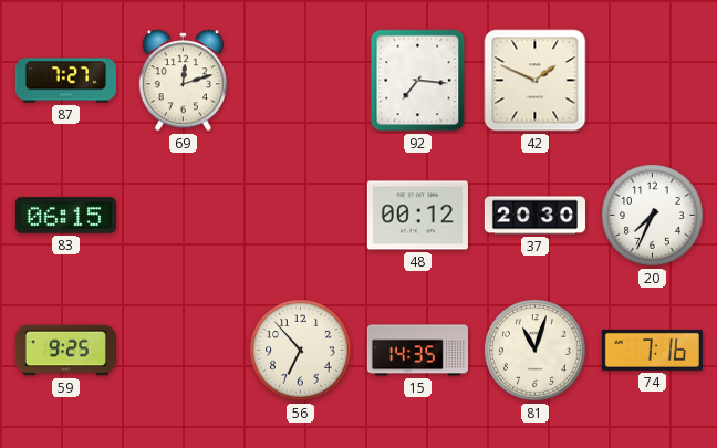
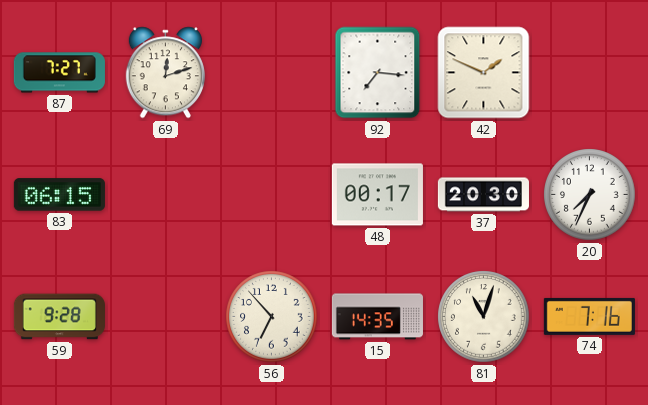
48: 00:12 -> 00:17
59: 9:25 -> 9:28
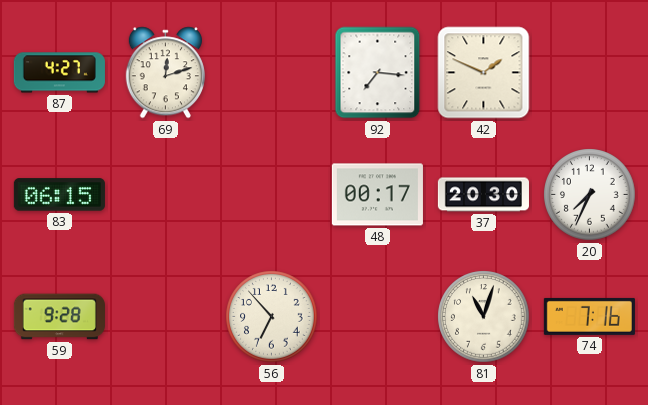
87: 7:27 -> 4:27
15: 14:35 -> none
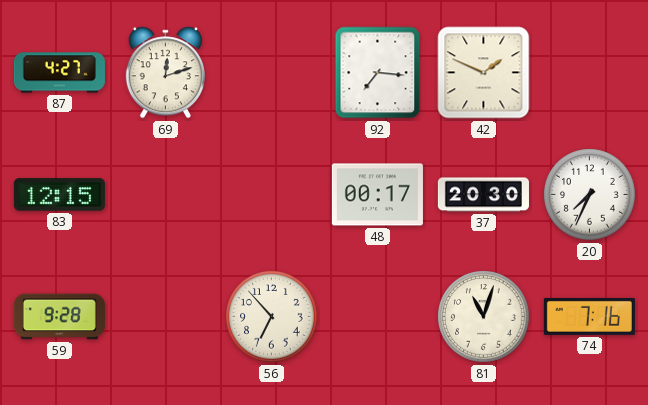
83: 06:15 -> 12:15
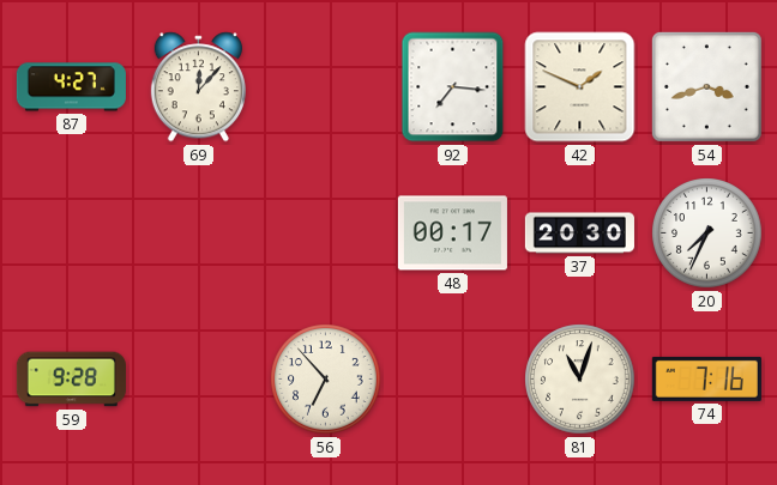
69: 12:12 -> 12:07
54: none -> 3:42
83: 12:15 -> none
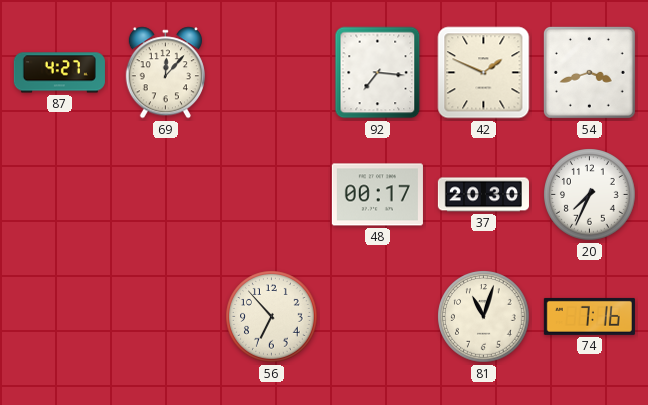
59: 9:28 -> none
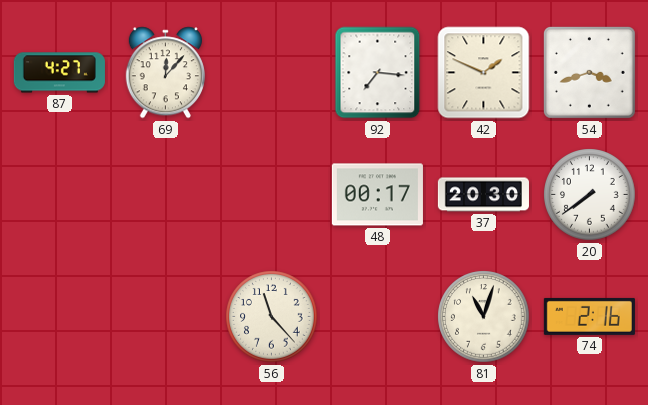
20: 7:34 -> 7:39
56: 6:53 -> 11:23
74: 7:16 -> 2:16
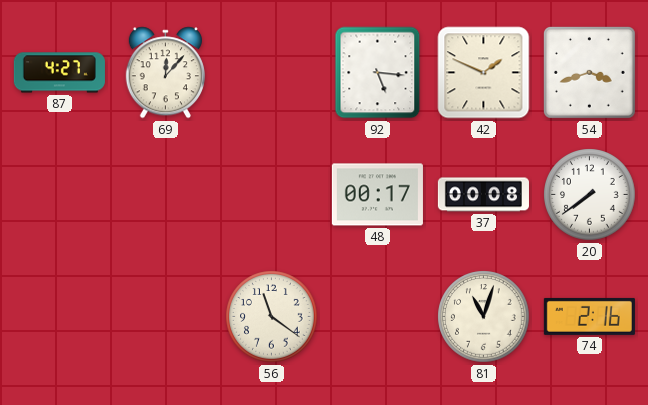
92: 7:16 -> 5:16
37: 20:30 -> 00:08
56: 11:23 -> 11:21
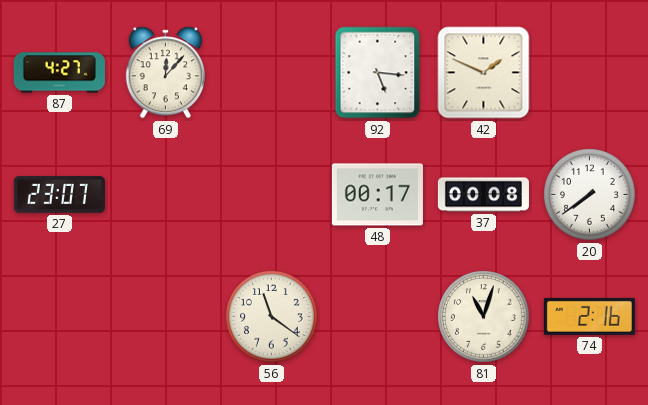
54: 3:42 -> none
27: none -> 23:07
